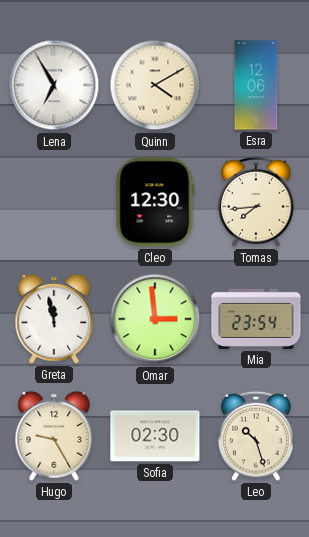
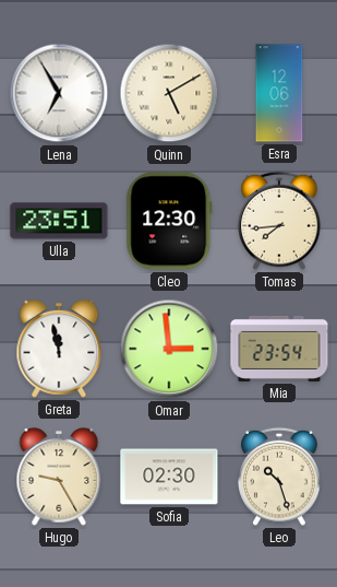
Quinn: 4:10 -> 5:10
Ulla: none -> 23:51
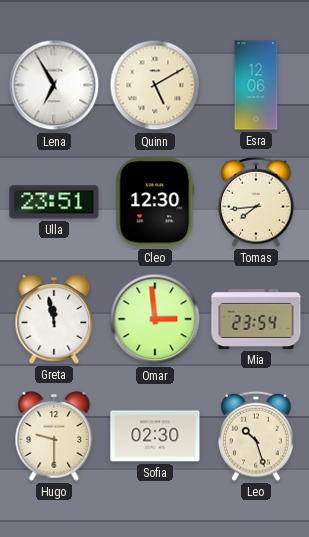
Hugo: 9:25 -> 9:30
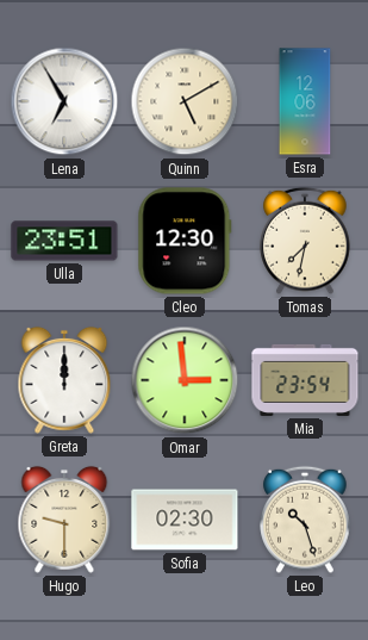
Tomas: 7:44 -> 7:32
Greta: 11:58 -> 12:00
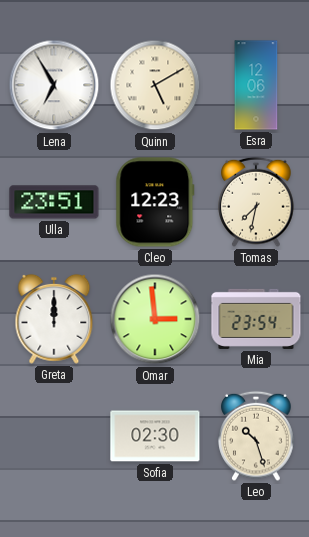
Cleo: 12:30 -> 12:23
Hugo: 9:30 -> none
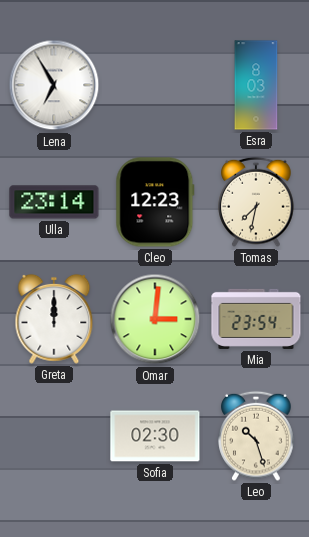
Quinn: 5:10 -> none
Esra: 12:06 -> 8:03
Ulla: 23:51 -> 23:14
Omar: 2:59 -> 3:01
